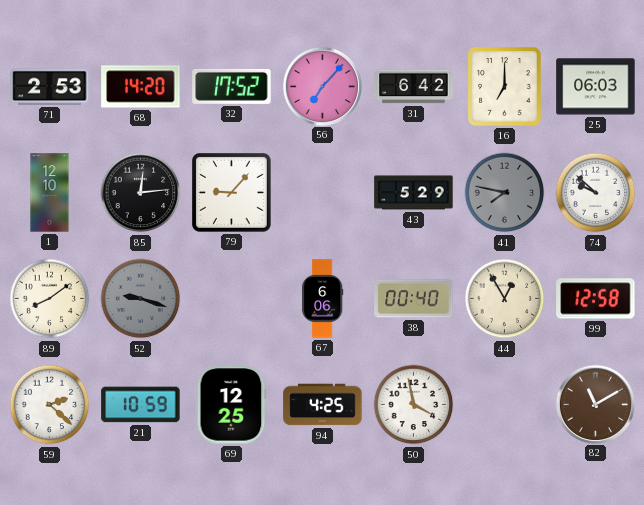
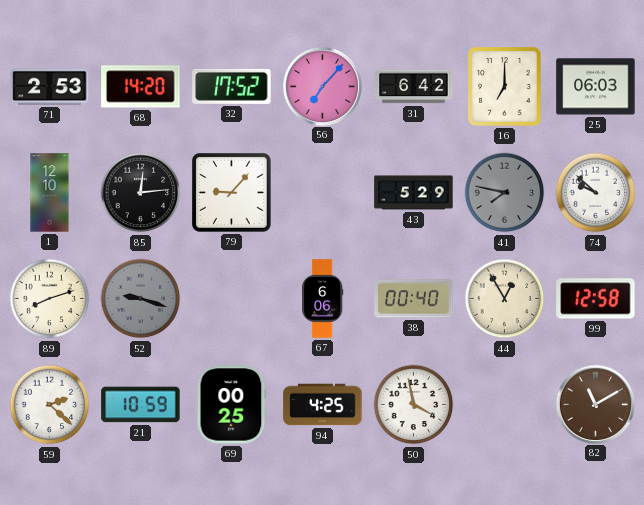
89: 8:09 -> 8:12
69: 12:25 -> 00:25
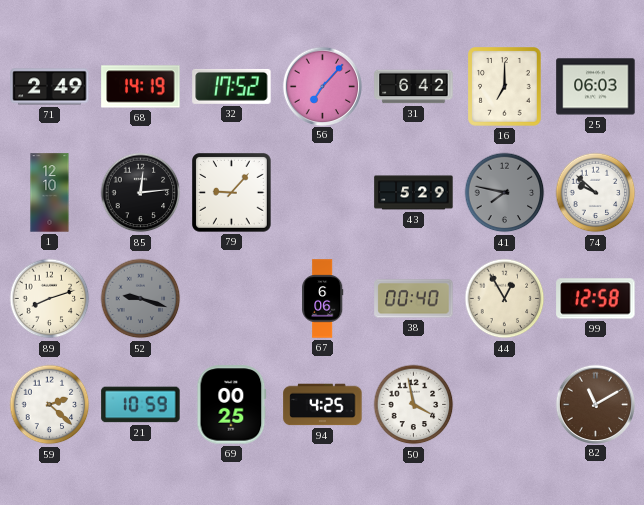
71: 2:53 -> 2:49
68: 14:20 -> 14:19
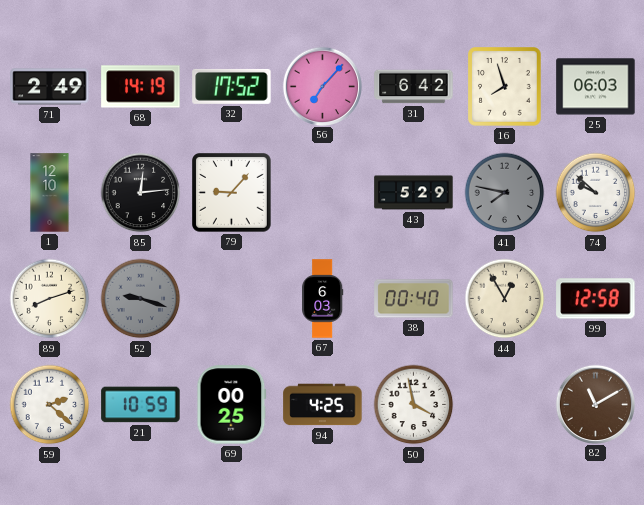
16: 7:00 -> 7:57
67: 6:06 -> 6:03
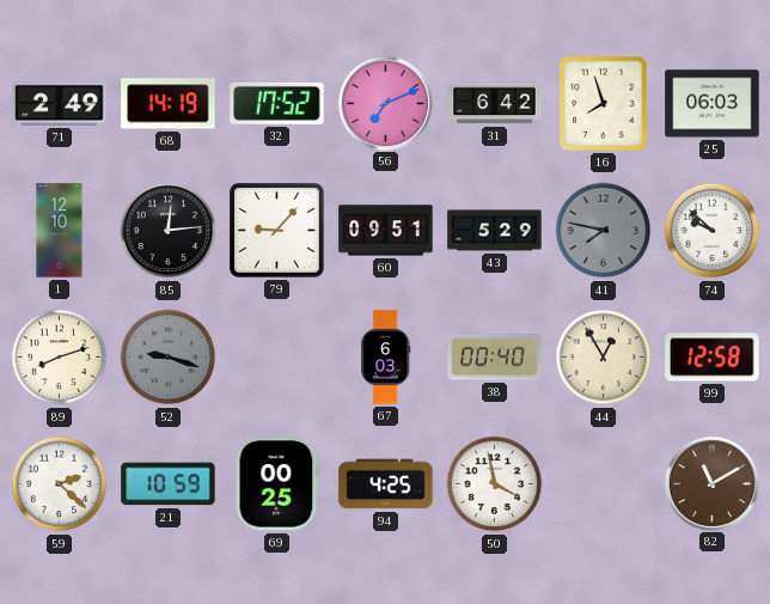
56: 7:07 -> 7:11
60: none -> 09:51
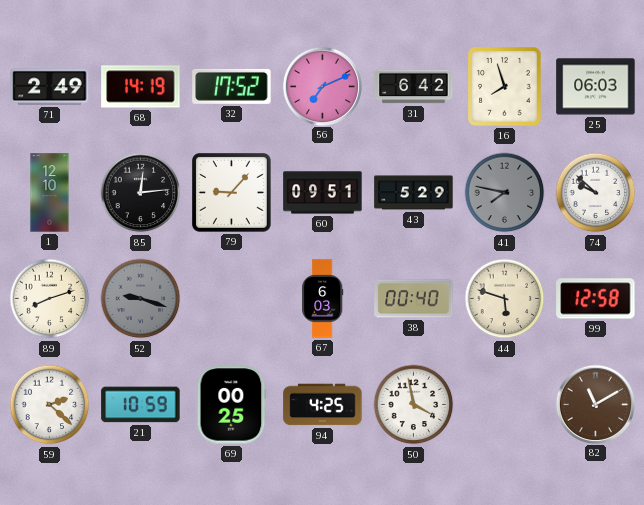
44: 12:55 -> 5:48
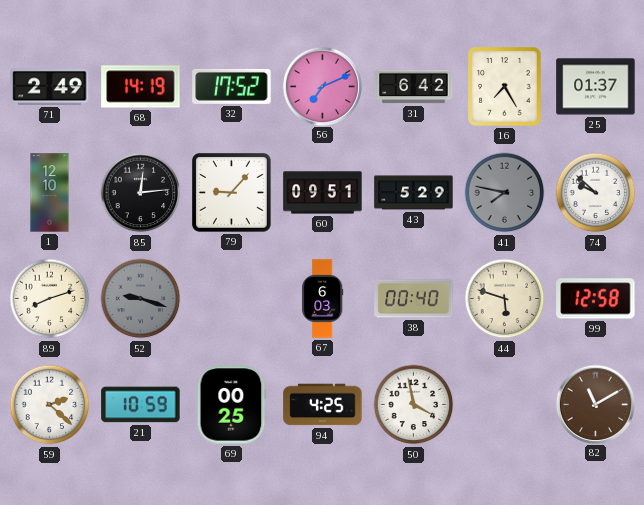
16: 7:57 -> 7:25
25: 06:03 -> 01:37
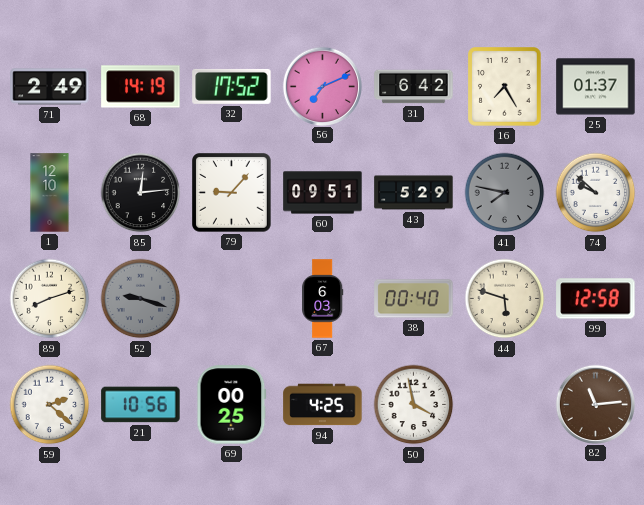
21: 10:59 -> 10:56
82: 11:10 -> 11:14
